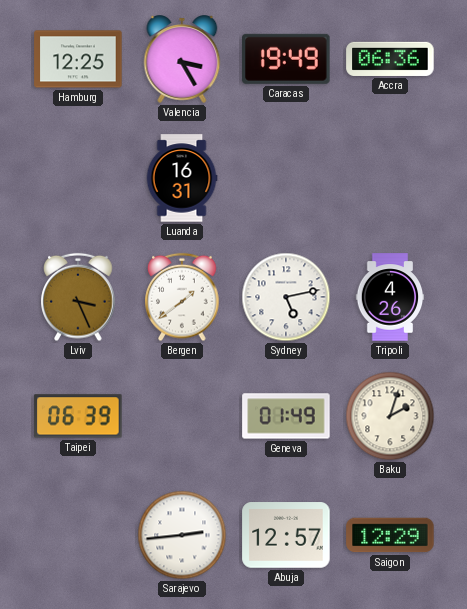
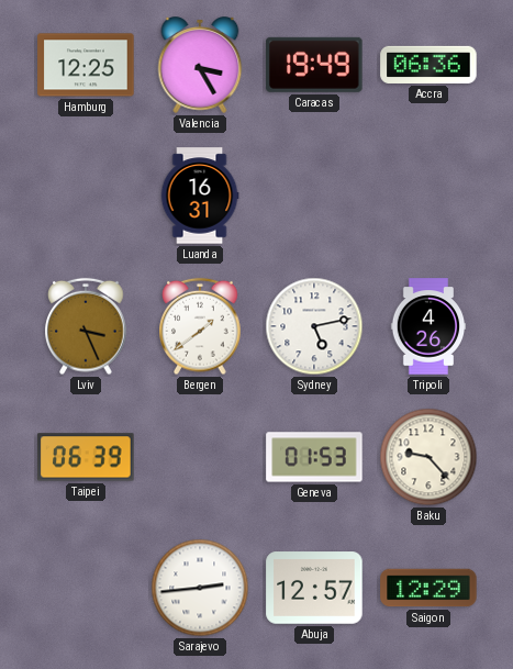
Geneva: 01:49 -> 01:53
Baku: 2:03 -> 9:23
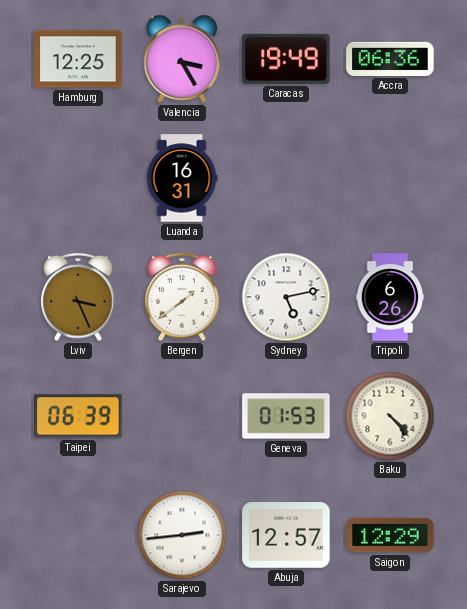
Tripoli: 4:26 -> 6:26
Baku: 9:23 -> 4:23
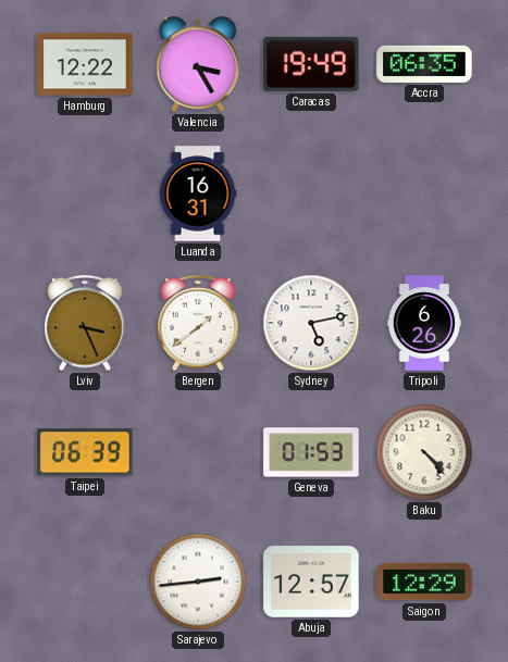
Hamburg: 12:25 -> 12:22
Accra: 06:36 -> 06:35
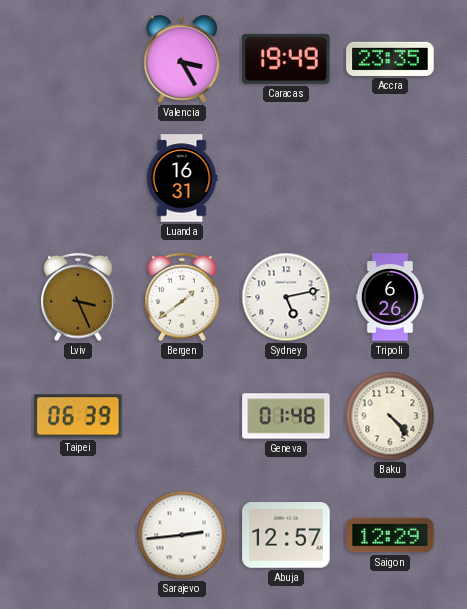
Hamburg: 12:22 -> none
Accra: 06:35 -> 23:35
Geneva: 01:53 -> 01:48
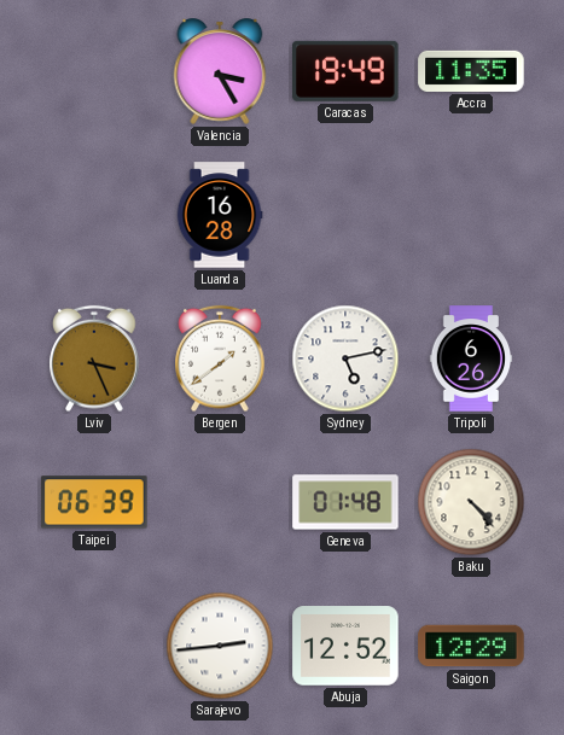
Accra: 23:35 -> 11:35
Luanda: 16:31 -> 16:28
Abuja: 12:57 -> 12:52
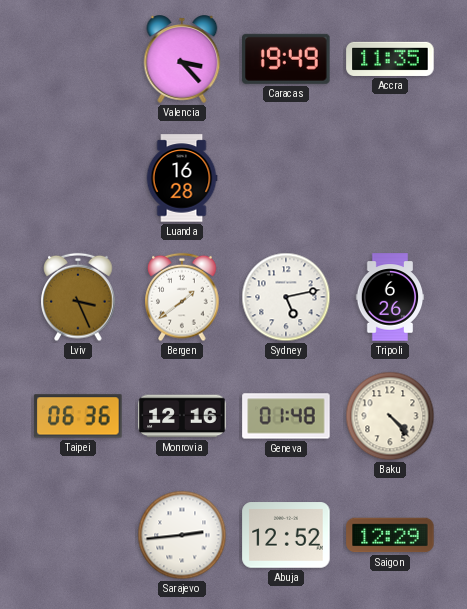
Valencia: 3:25 -> 3:23
Taipei: 06:39 -> 06:36
Monrovia: none -> 12:16
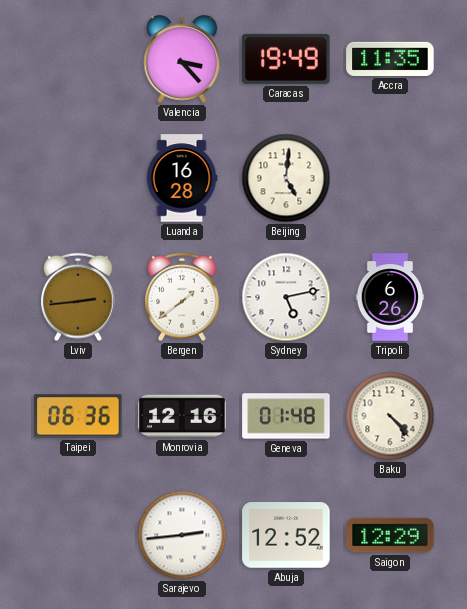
Beijing: none -> 5:01
Lviv: 3:26 -> 2:44
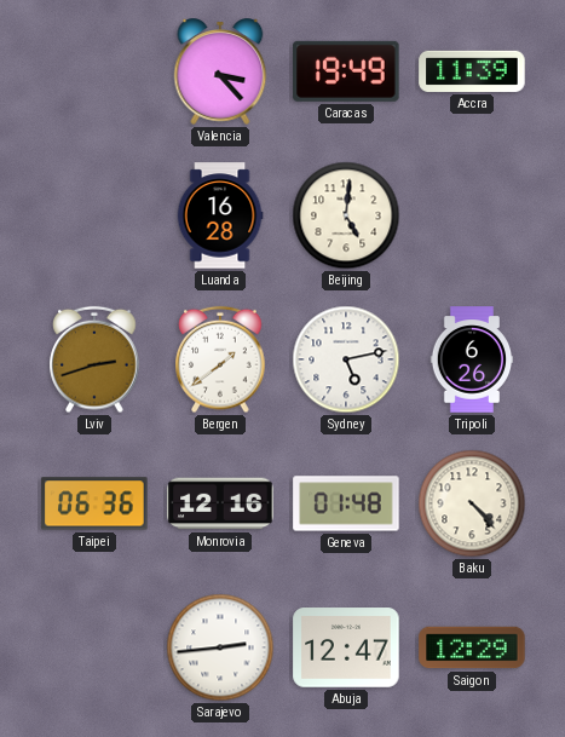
Accra: 11:35 -> 11:39
Lviv: 2:44 -> 2:42
Abuja: 12:52 -> 12:47
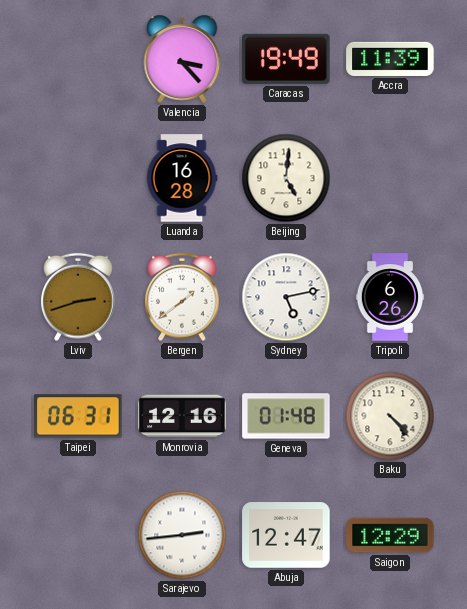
Taipei: 06:36 -> 06:31
